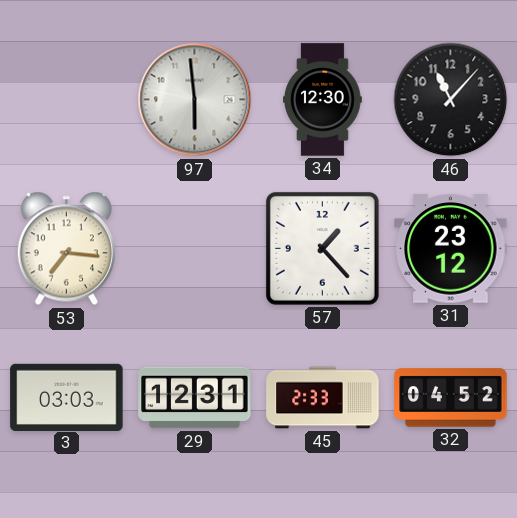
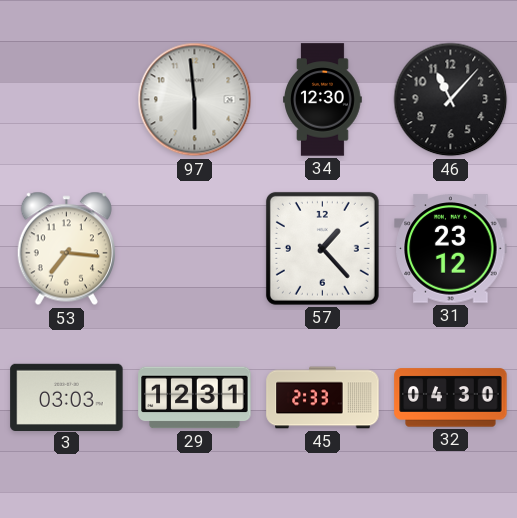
32: 04:52 -> 04:30
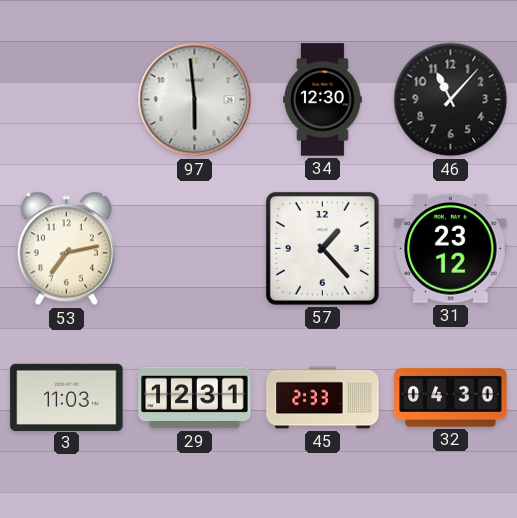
53: 7:16 -> 7:13
3: 03:03 -> 11:03
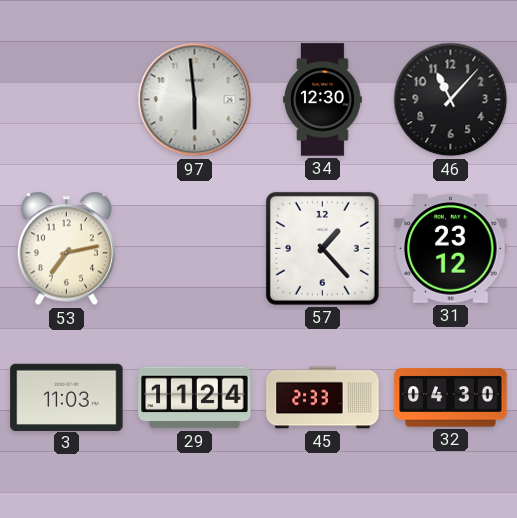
29: 12:31 -> 11:24
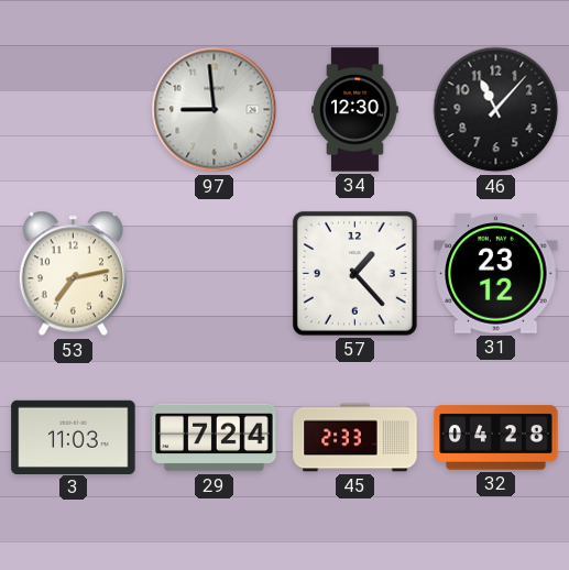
97: 5:59 -> 8:59
29: 11:24 -> 7:24
32: 04:30 -> 04:28
